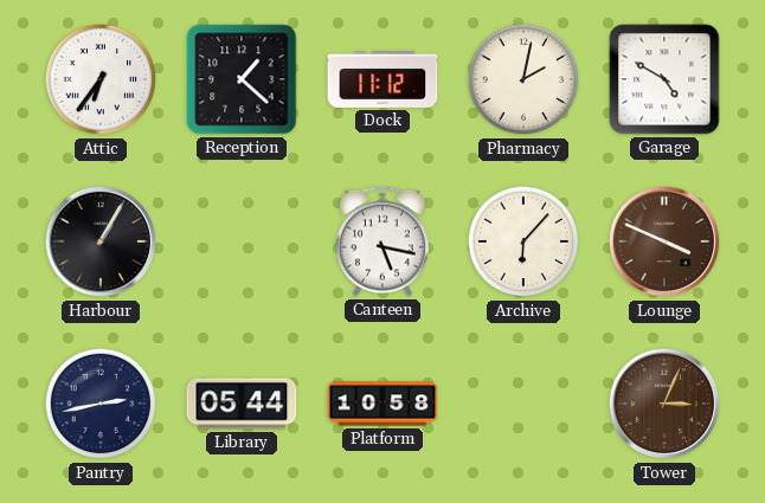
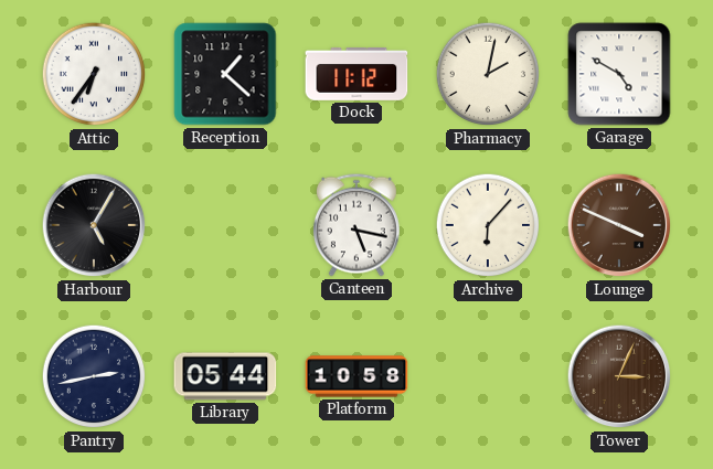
Harbour: 1:05 -> 5:05
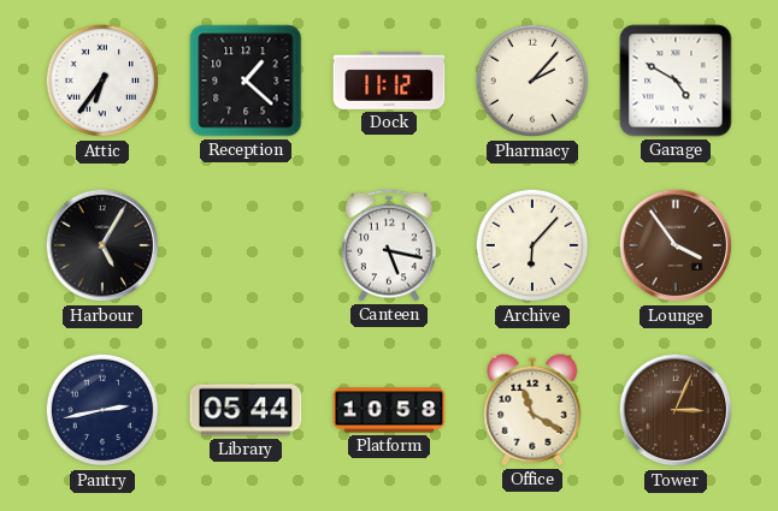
Pharmacy: 2:02 -> 2:07
Lounge: 3:49 -> 3:54
Office: none -> 11:20
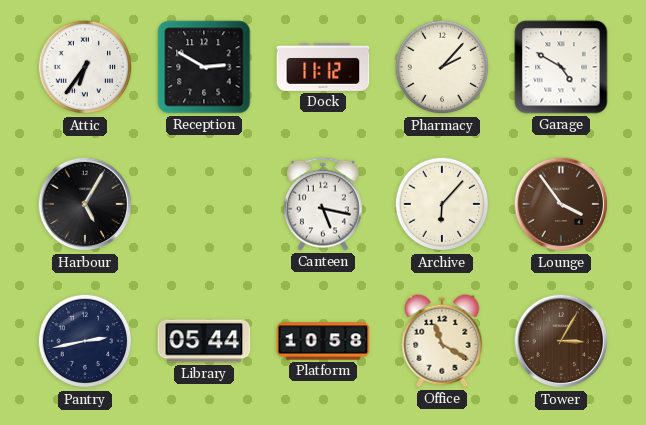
Reception: 1:22 -> 2:50
Tower: 3:04 -> 3:05
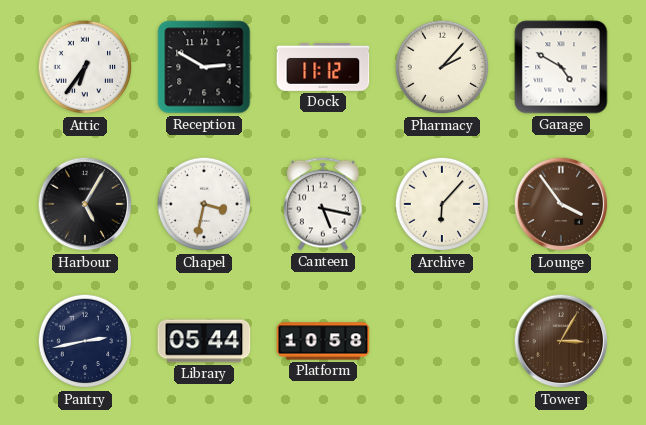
Chapel: none -> 3:32
Office: 11:20 -> none
